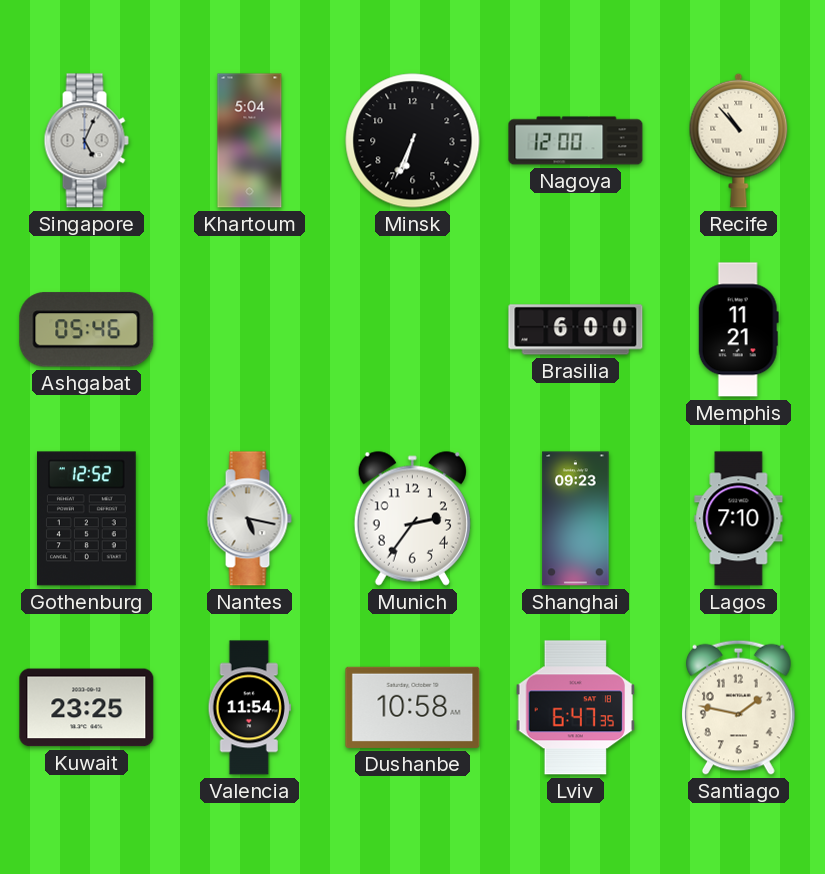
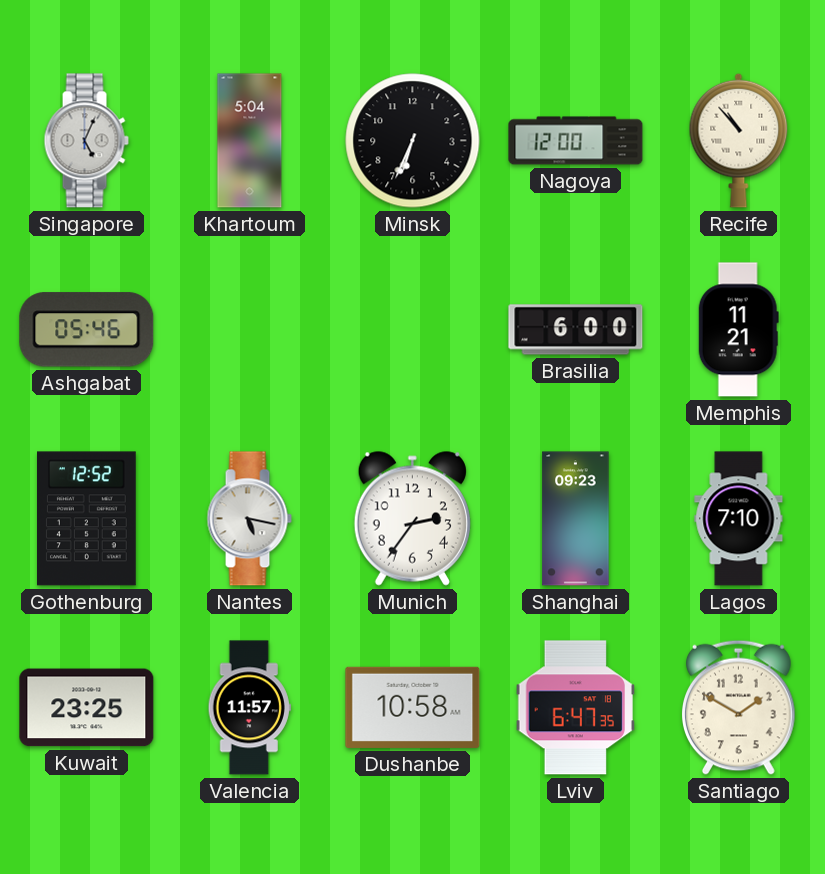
Valencia: 11:54 -> 11:57
Santiago: 1:47 -> 1:50
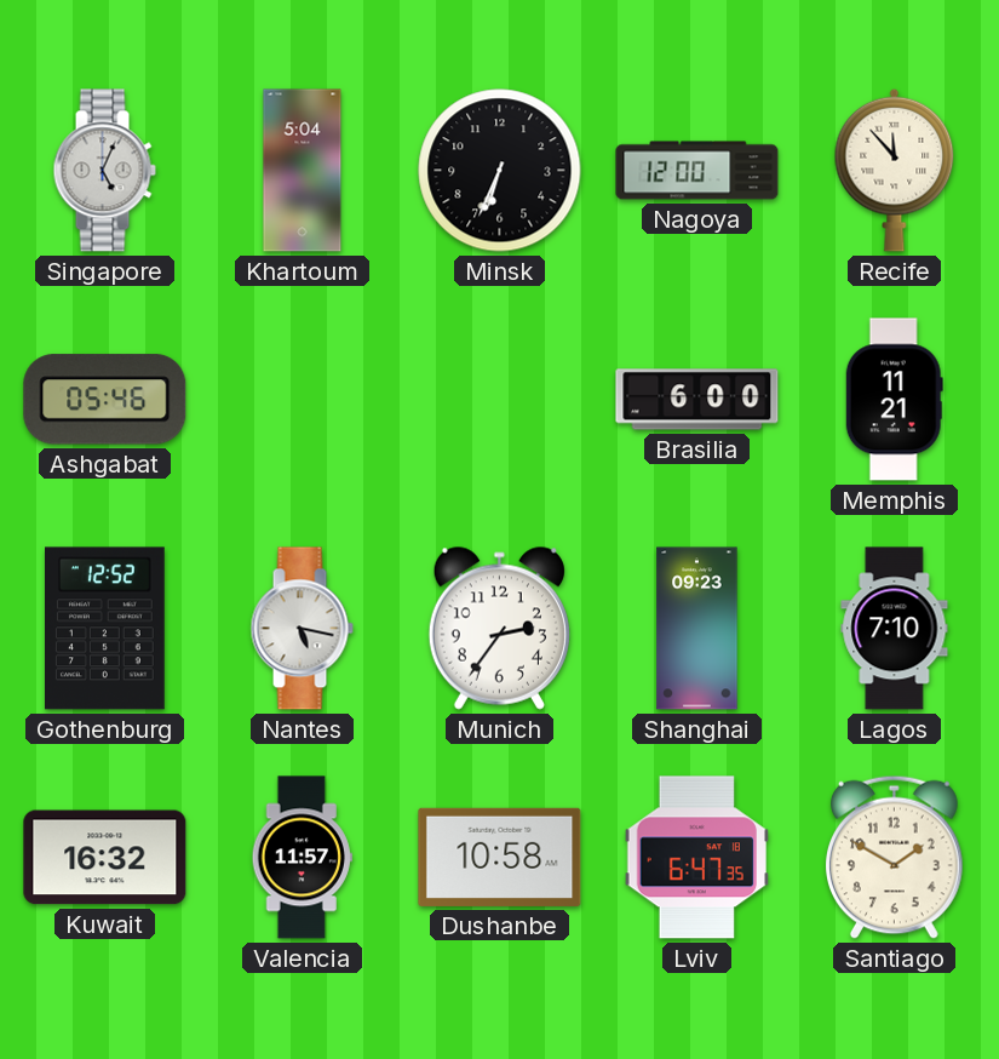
Recife: 10:53 -> 11:53
Kuwait: 23:25 -> 16:32
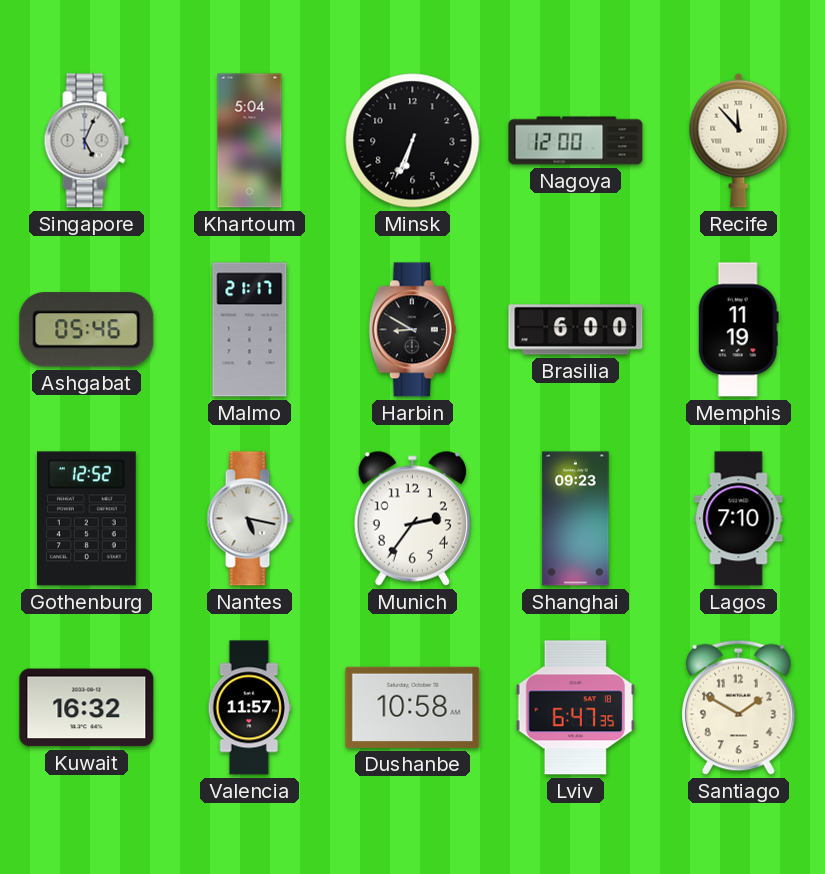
Malmo: none -> 21:17
Harbin: none -> 8:50
Memphis: 11:21 -> 11:19
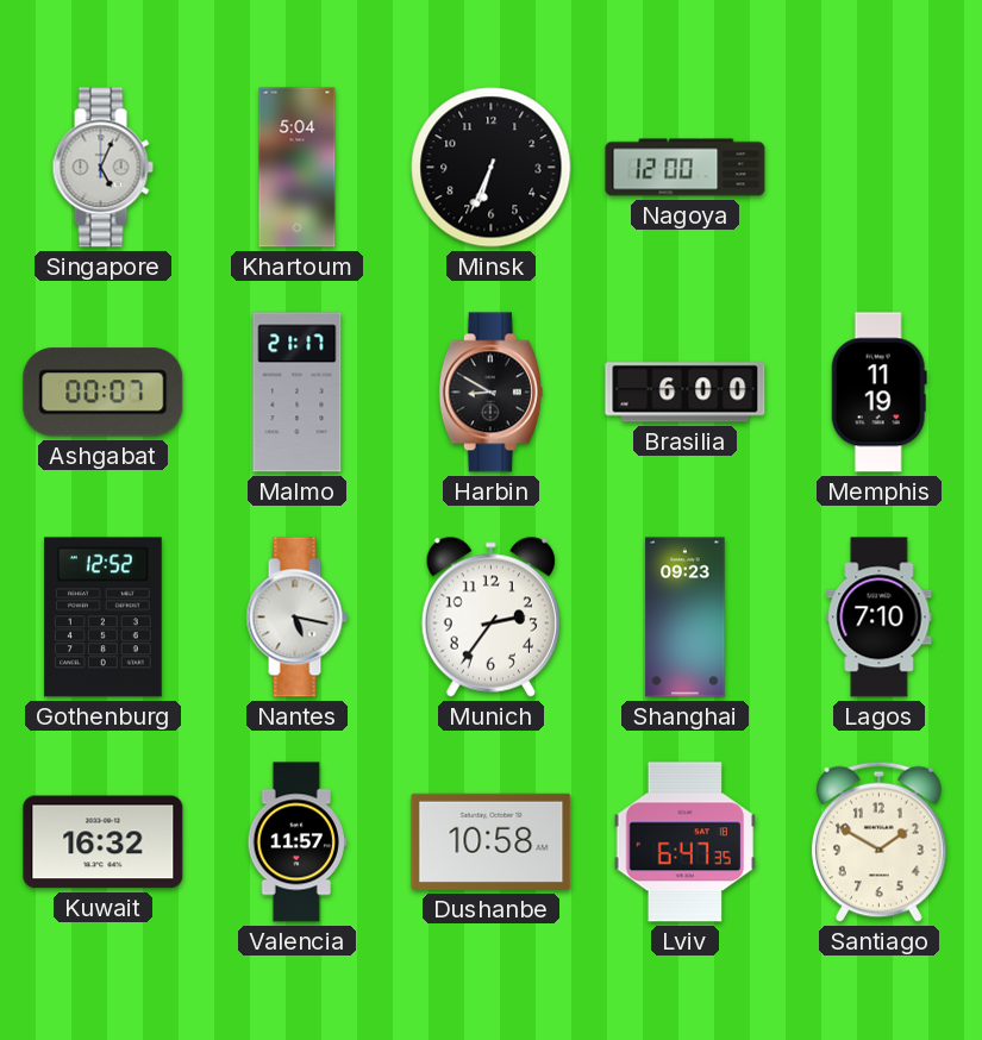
Recife: 11:53 -> none
Ashgabat: 05:46 -> 00:07
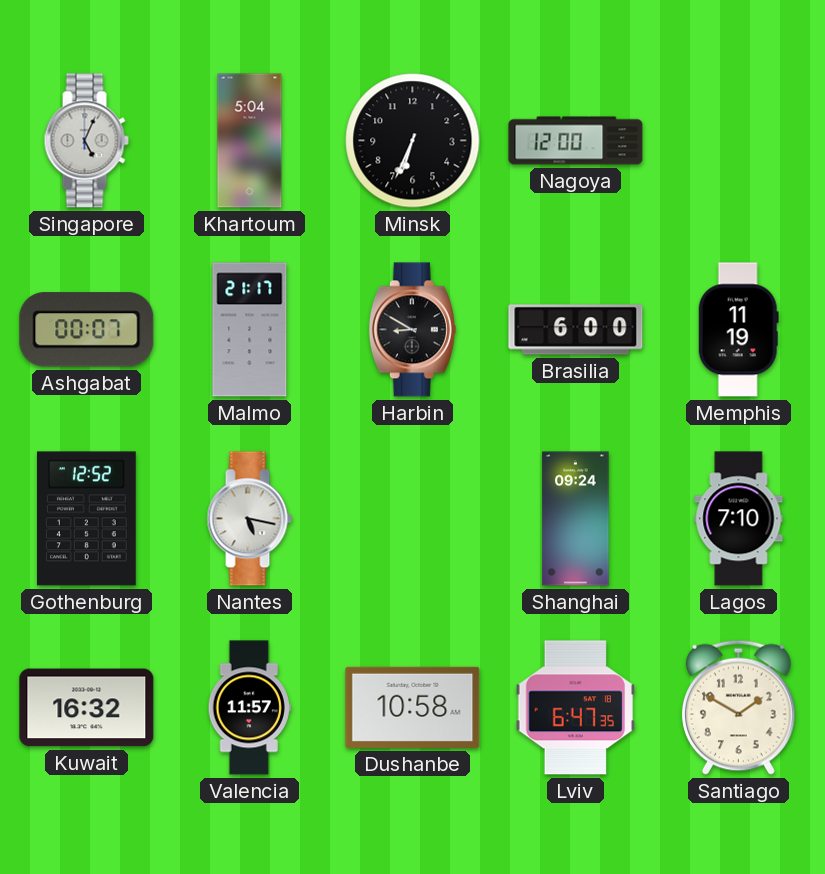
Munich: 2:36 -> none
Shanghai: 09:23 -> 09:24
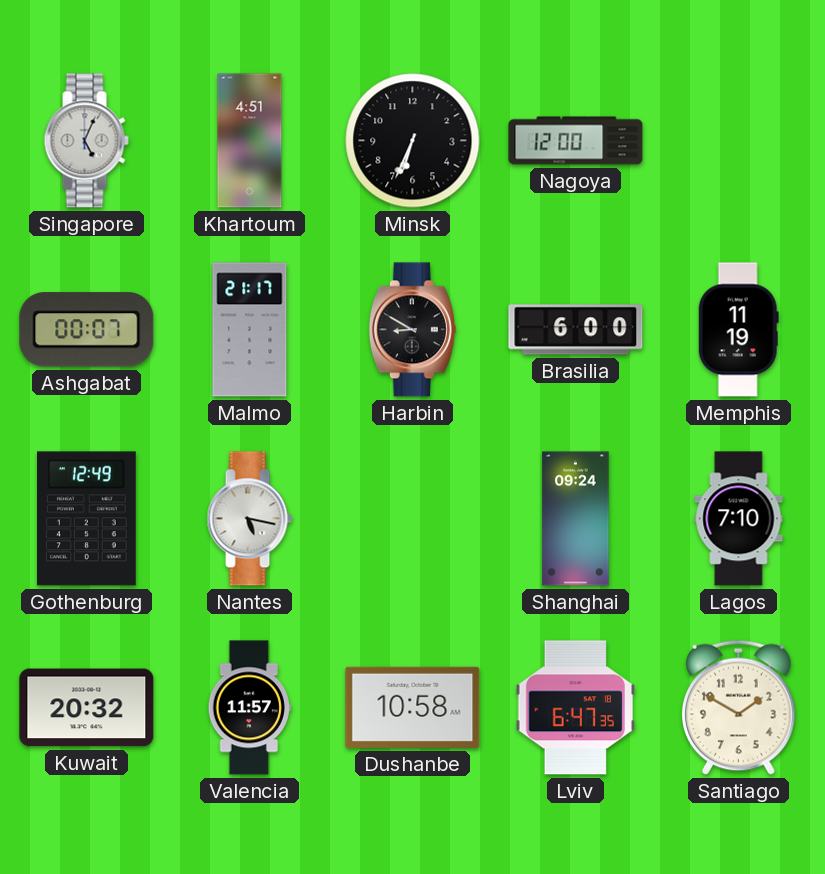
Khartoum: 5:04 -> 4:51
Gothenburg: 12:52 -> 12:49
Kuwait: 16:32 -> 20:32
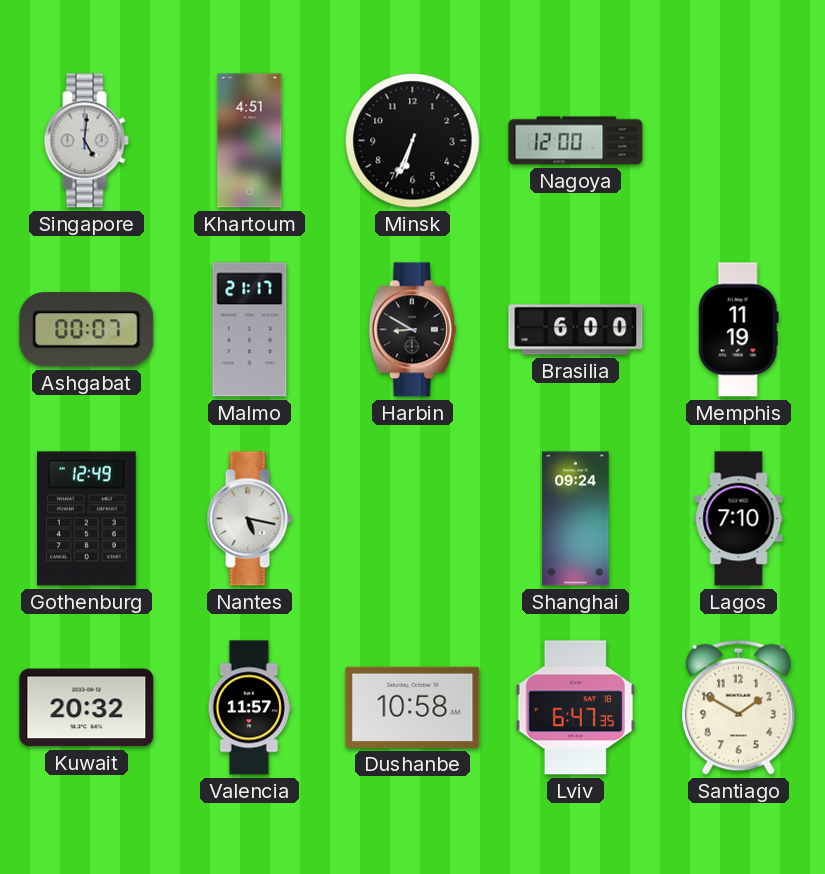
Singapore: 5:04 -> 5:01
